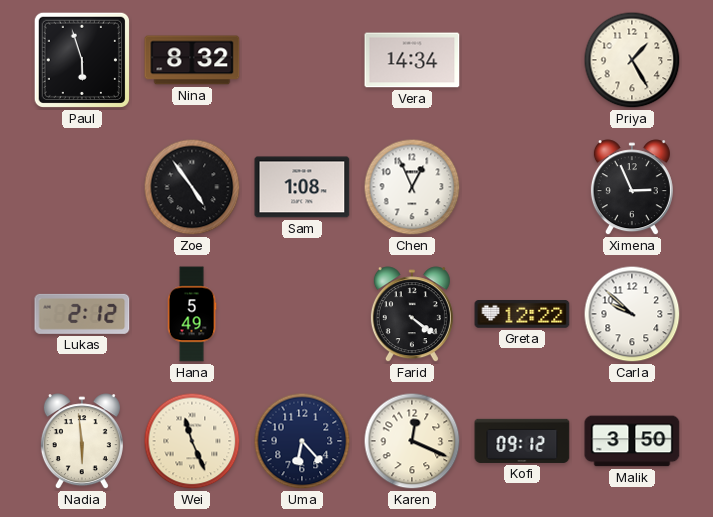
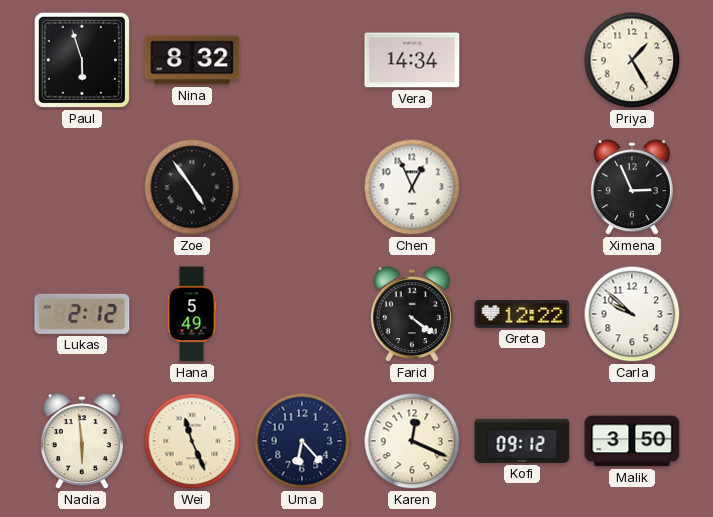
Sam: 1:08 -> none
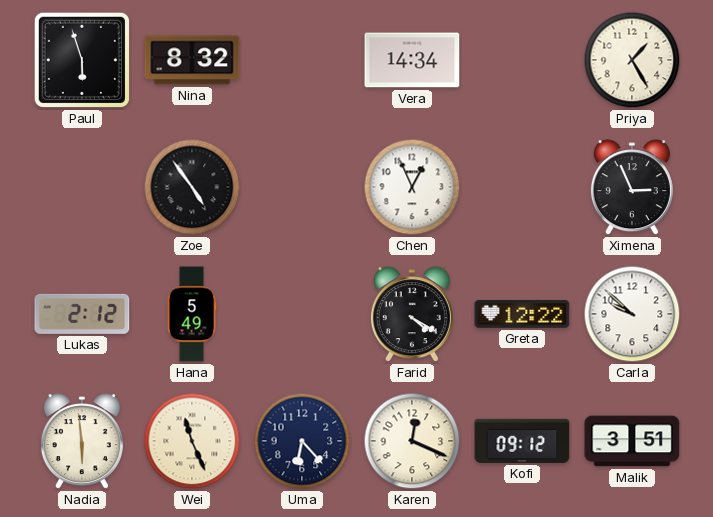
Farid: 4:21 -> 4:20
Malik: 3:50 -> 3:51
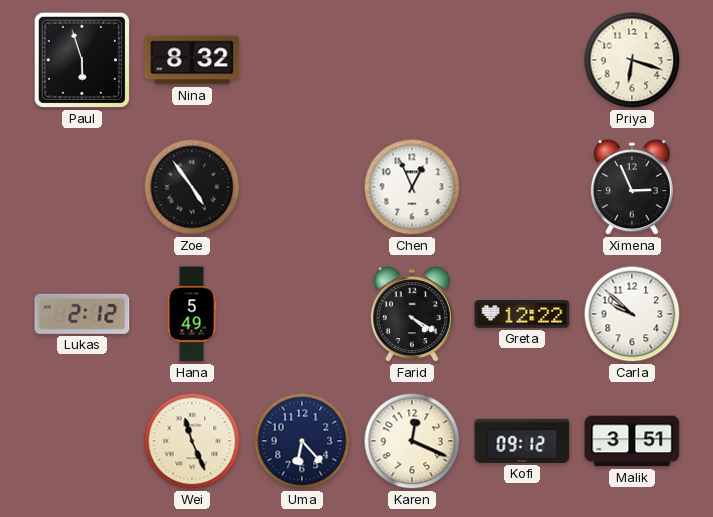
Vera: 14:34 -> none
Priya: 1:25 -> 6:18
Nadia: 5:59 -> none
